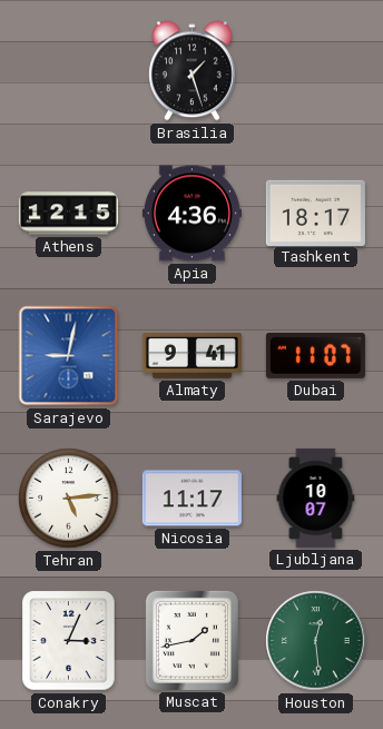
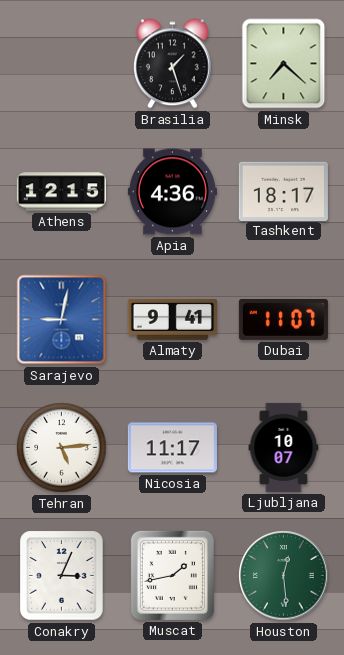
Minsk: none -> 7:22
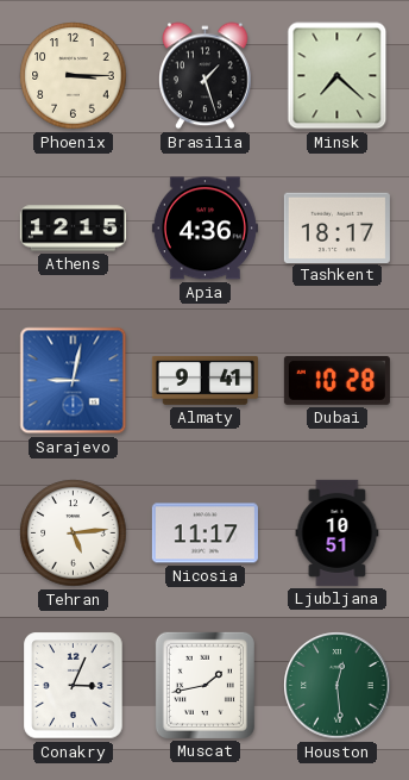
Phoenix: none -> 3:15
Dubai: 11:07 -> 10:28
Ljubljana: 10:07 -> 10:51
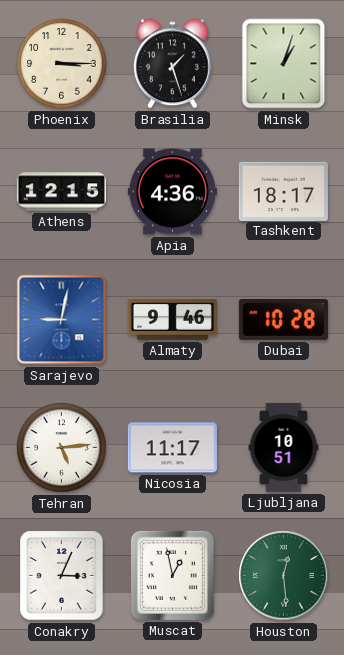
Minsk: 7:22 -> 1:03
Almaty: 9:41 -> 9:46
Muscat: 1:43 -> 12:58
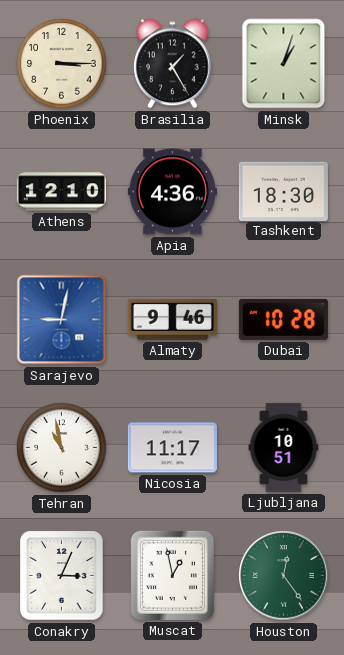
Brasilia: 1:27 -> 1:25
Athens: 12:15 -> 12:10
Tashkent: 18:17 -> 18:30
Tehran: 5:14 -> 10:58
Houston: 12:29 -> 12:24
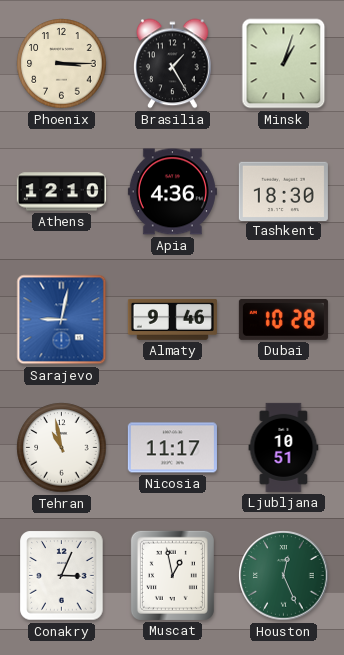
Houston: 12:24 -> 12:26
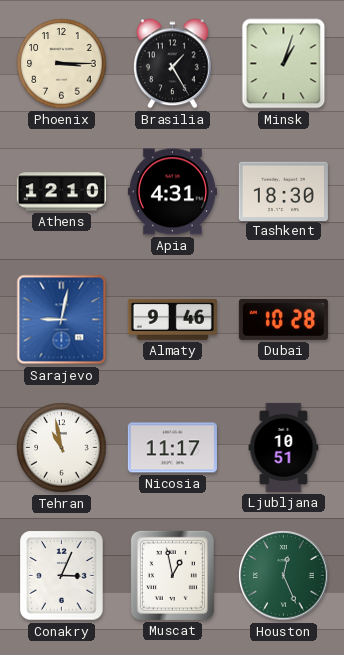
Apia: 4:36 -> 4:31
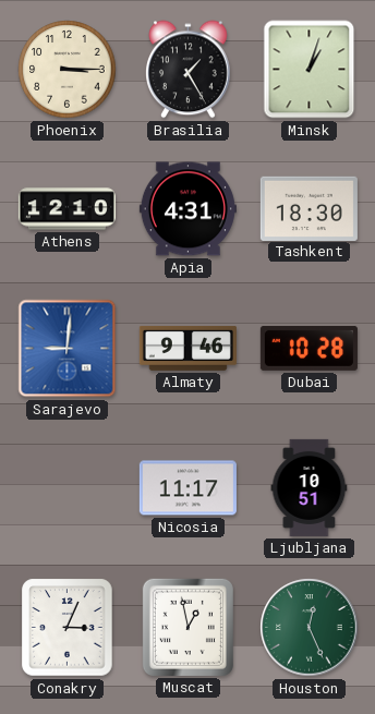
Sarajevo: 9:02 -> 9:01
Tehran: 10:58 -> none
